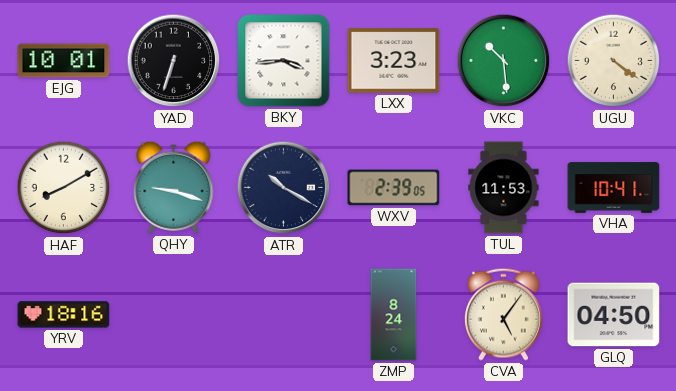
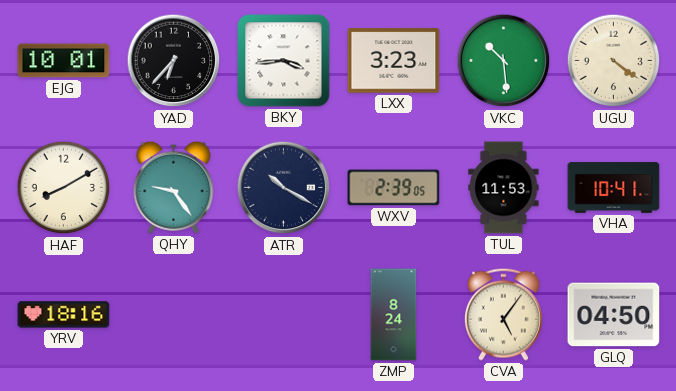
YAD: 6:33 -> 6:37
QHY: 9:18 -> 9:24
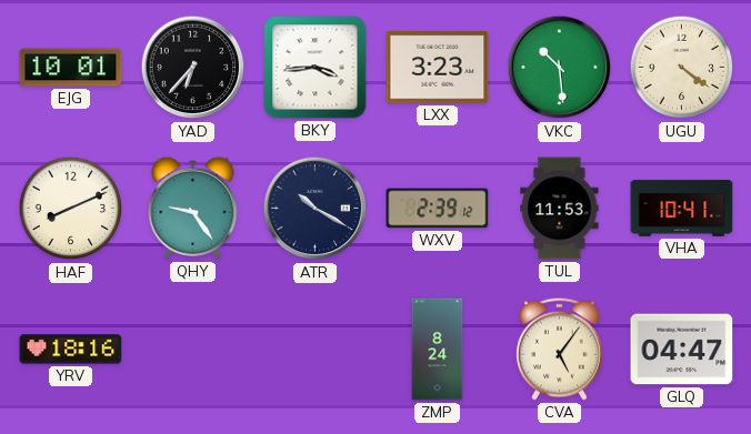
HAF: 8:10 -> 8:11
WXV: 2:39:05 -> 2:39:12
GLQ: 04:50 -> 04:47
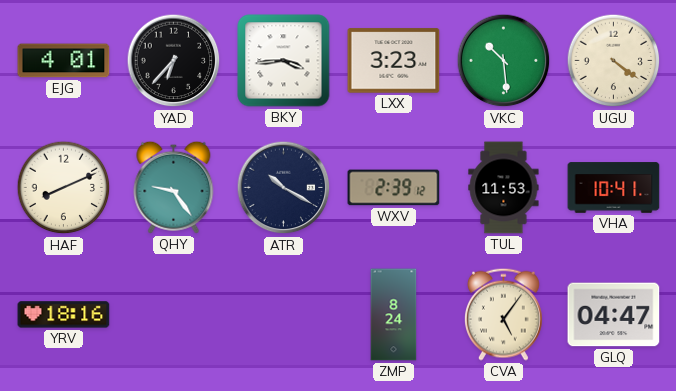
EJG: 10:01 -> 4:01
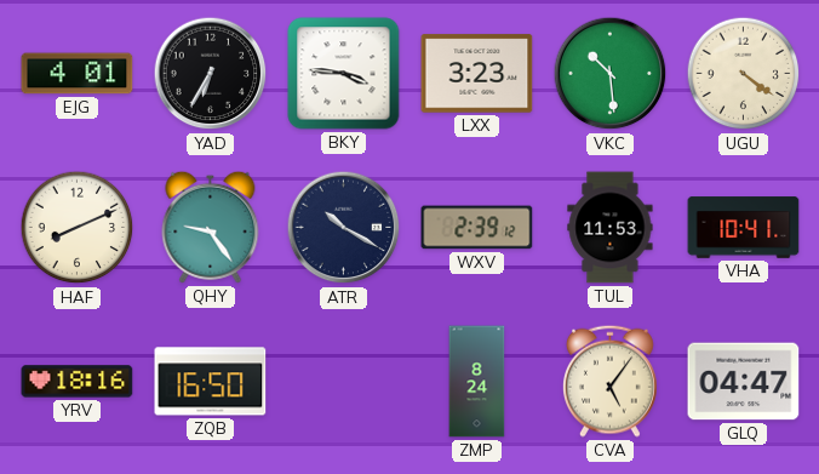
YAD: 6:37 -> 6:35
BKY: 3:44 -> 3:46
ZQB: none -> 16:50
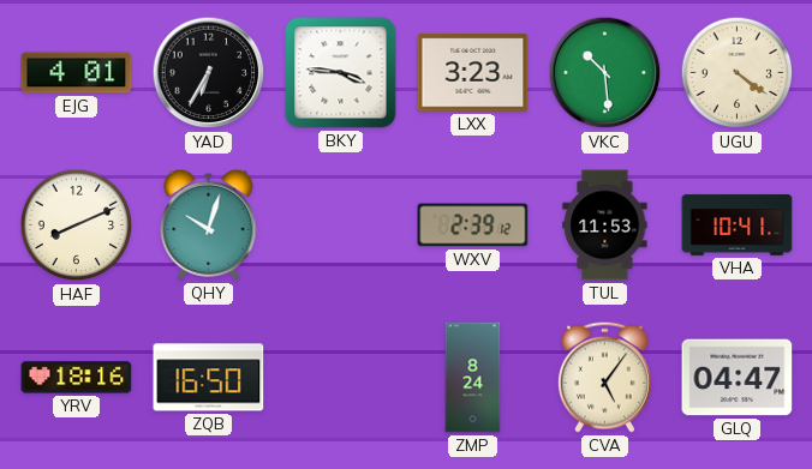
QHY: 9:24 -> 10:03
ATR: 10:20 -> none
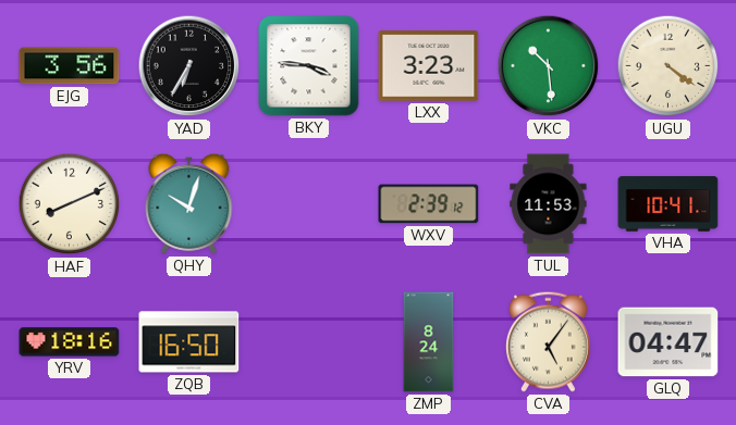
EJG: 4:01 -> 3:56
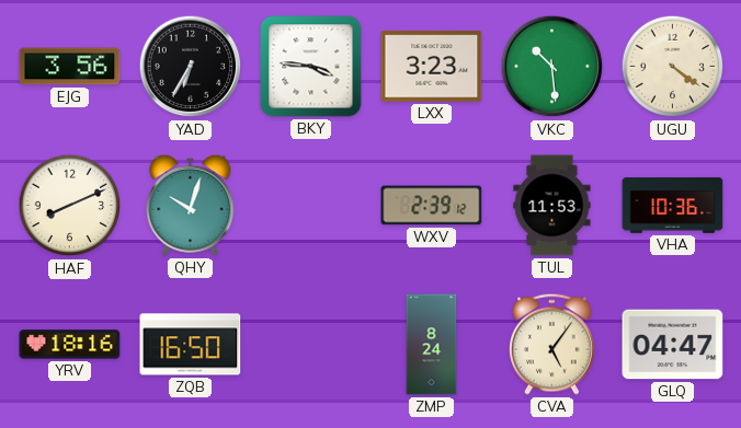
VHA: 10:41 -> 10:36
